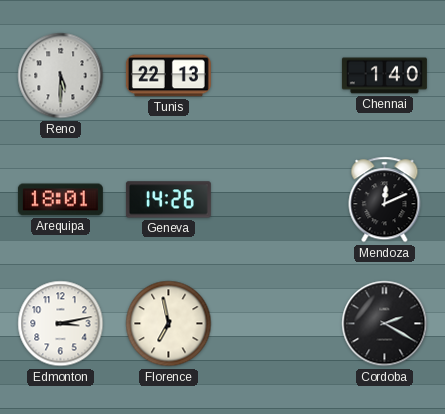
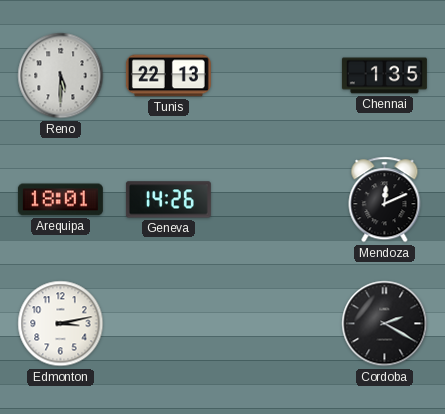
Chennai: 1:40 -> 1:35
Florence: 6:58 -> none
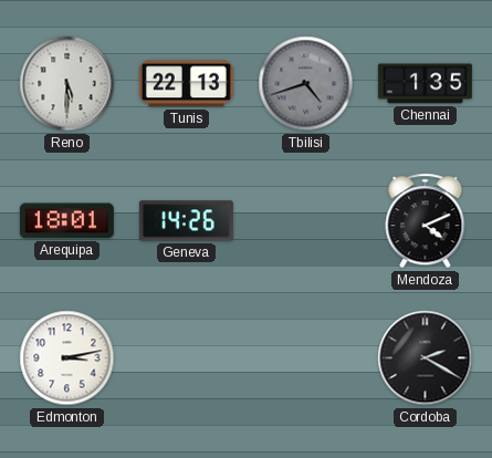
Tbilisi: none -> 4:42
Mendoza: 12:11 -> 4:11
